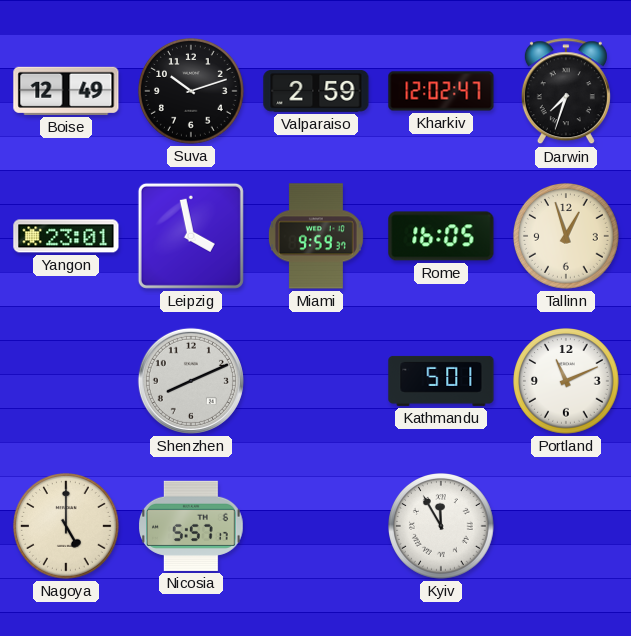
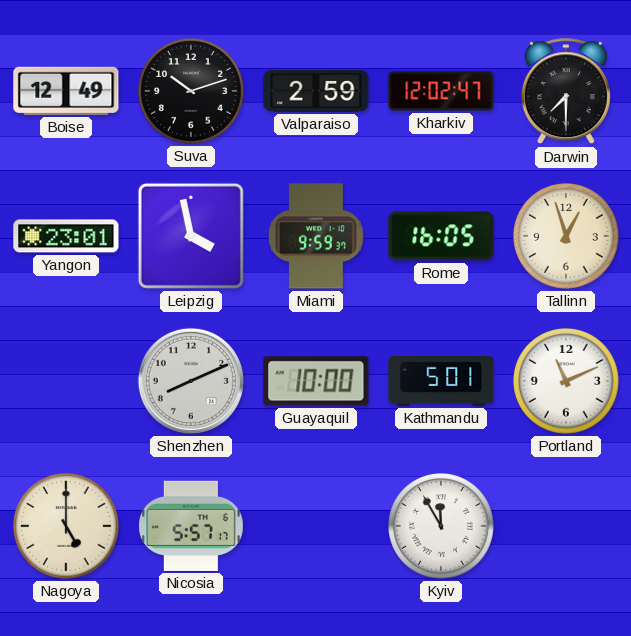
Darwin: 7:33 -> 7:30
Guayaquil: none -> 10:00
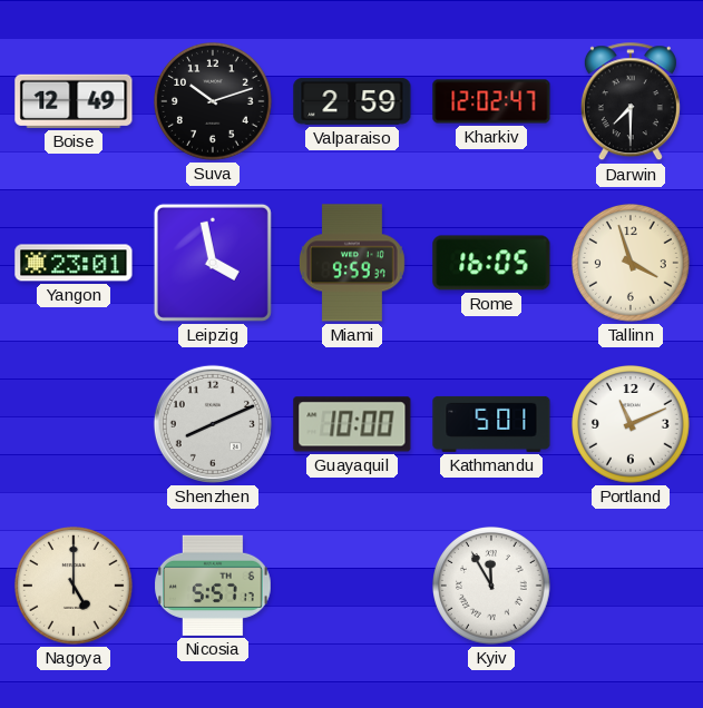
Tallinn: 12:57 -> 3:57
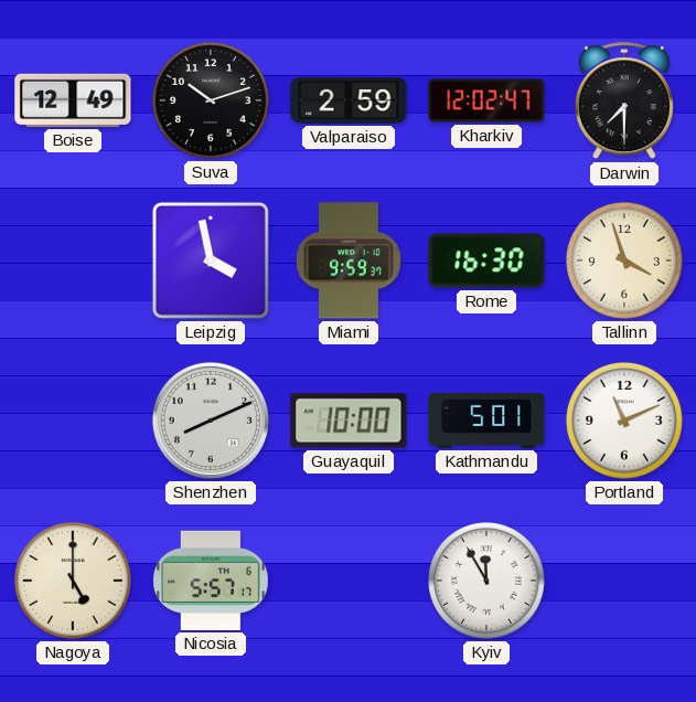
Yangon: 23:01 -> none
Rome: 16:05 -> 16:30
